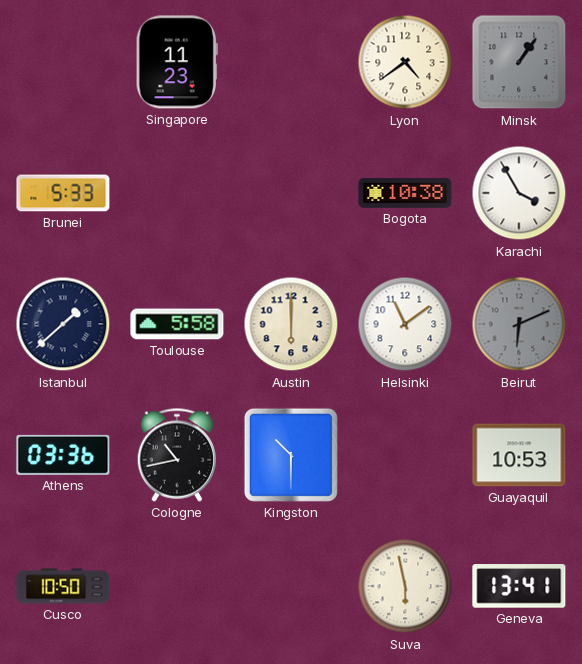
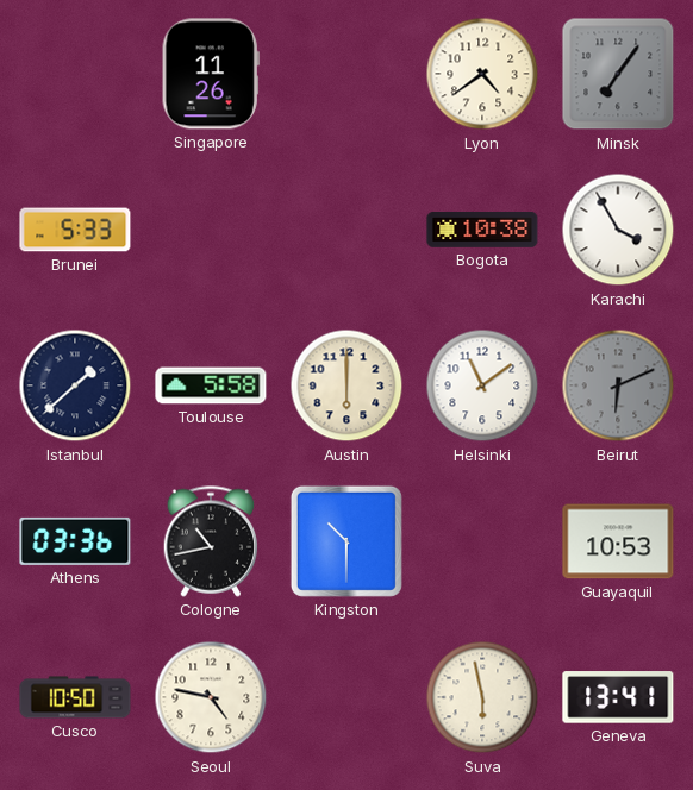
Singapore: 11:23 -> 11:26
Minsk: 1:06 -> 7:06
Seoul: none -> 4:47
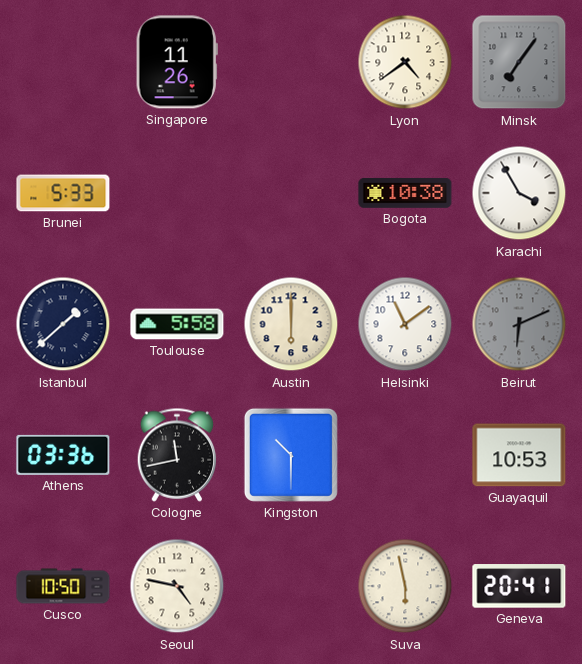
Cologne: 10:43 -> 11:43
Geneva: 13:41 -> 20:41
